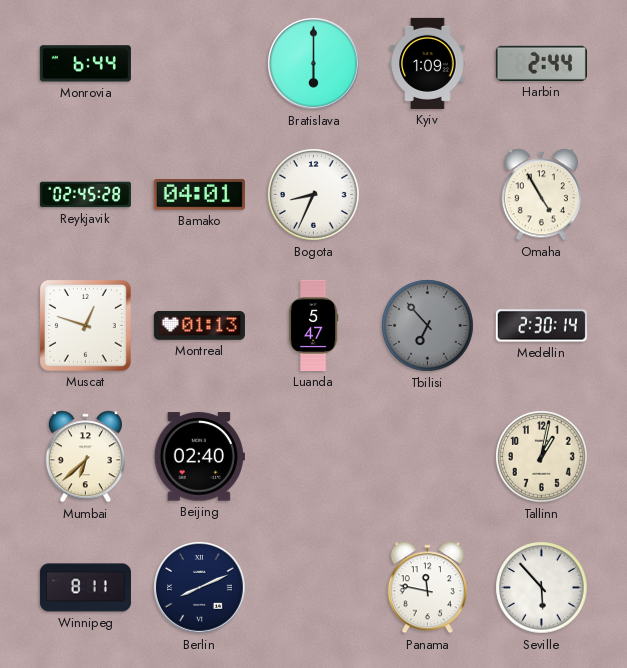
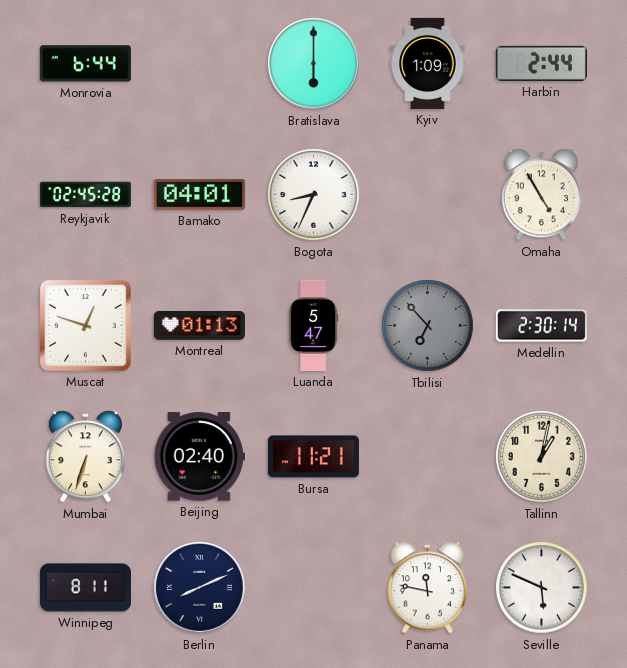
Mumbai: 6:38 -> 6:33
Bursa: none -> 11:21
Seville: 5:53 -> 5:49
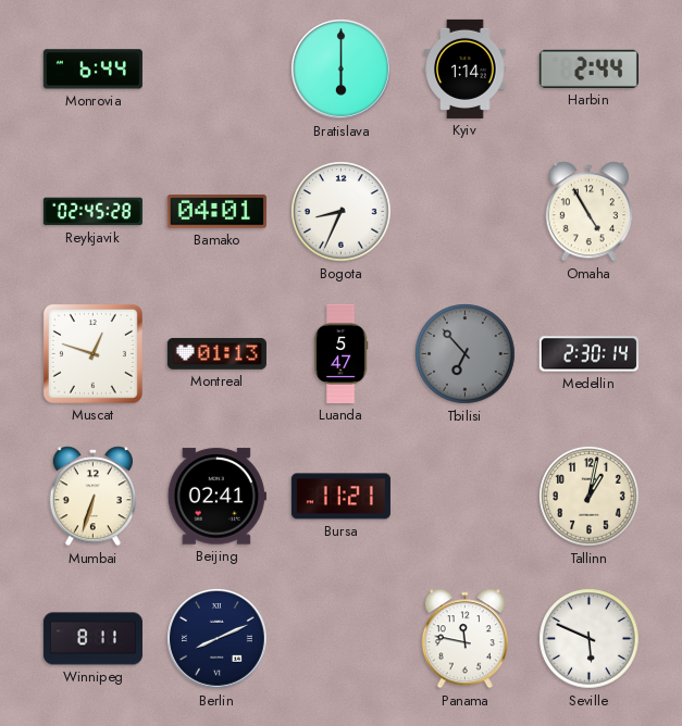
Kyiv: 1:09 -> 1:14
Beijing: 02:40 -> 02:41
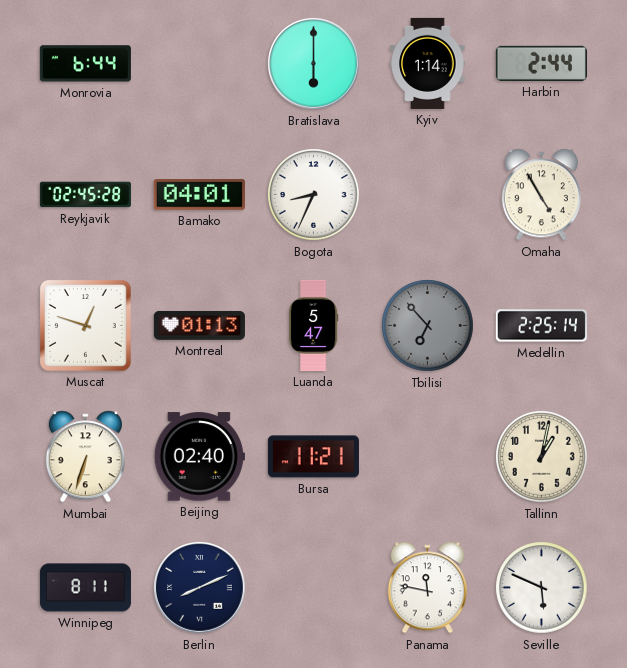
Medellin: 2:30 -> 2:25
Beijing: 02:41 -> 02:40
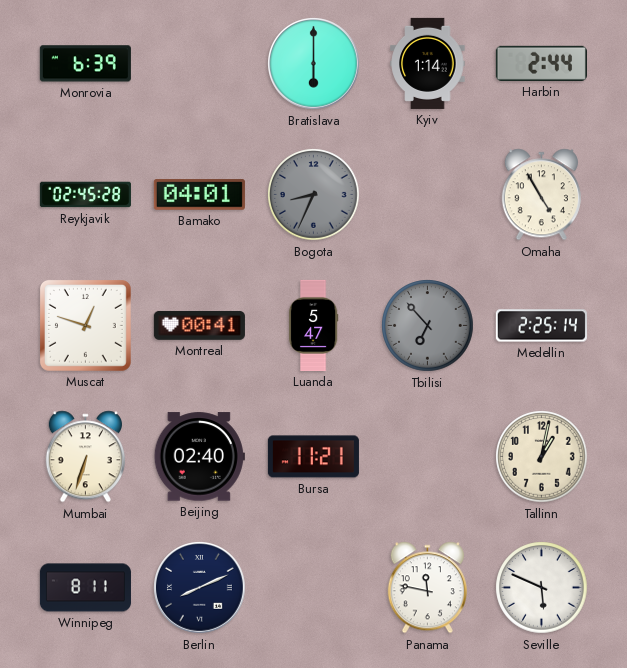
Monrovia: 6:44 -> 6:39
Bogota dial: white -> grey
Montreal: 01:13 -> 00:41
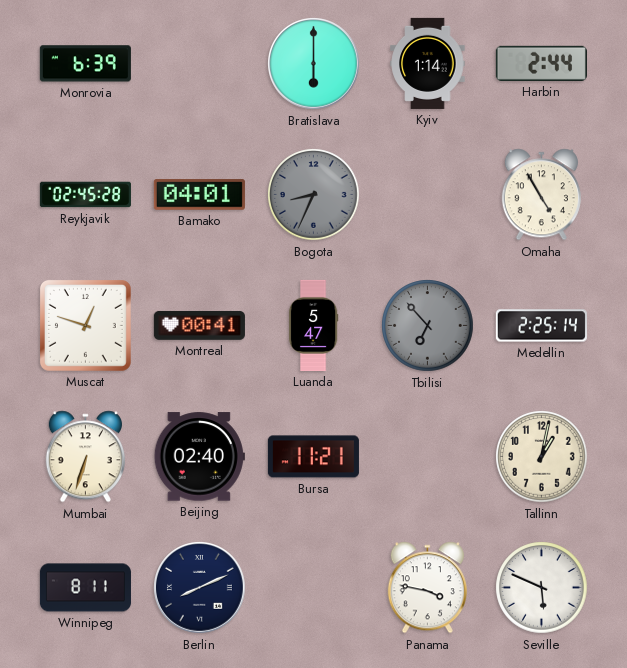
Panama: 11:47 -> 3:47
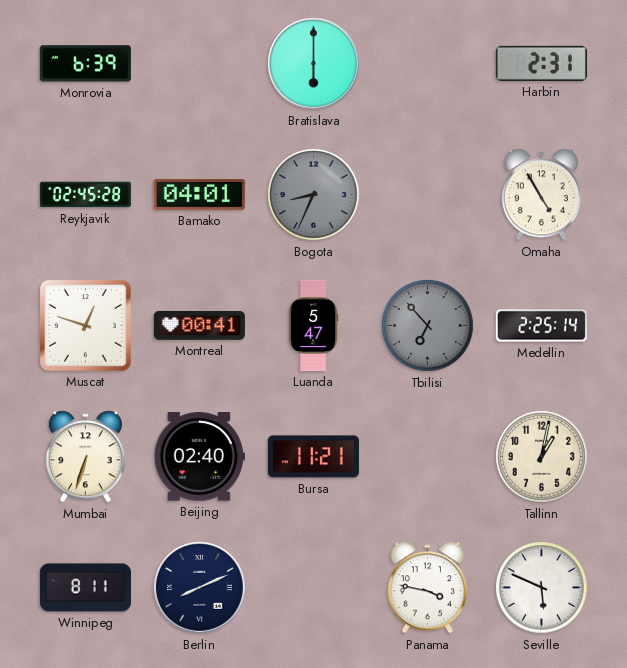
Kyiv: 1:14 -> none
Harbin: 2:44 -> 2:31
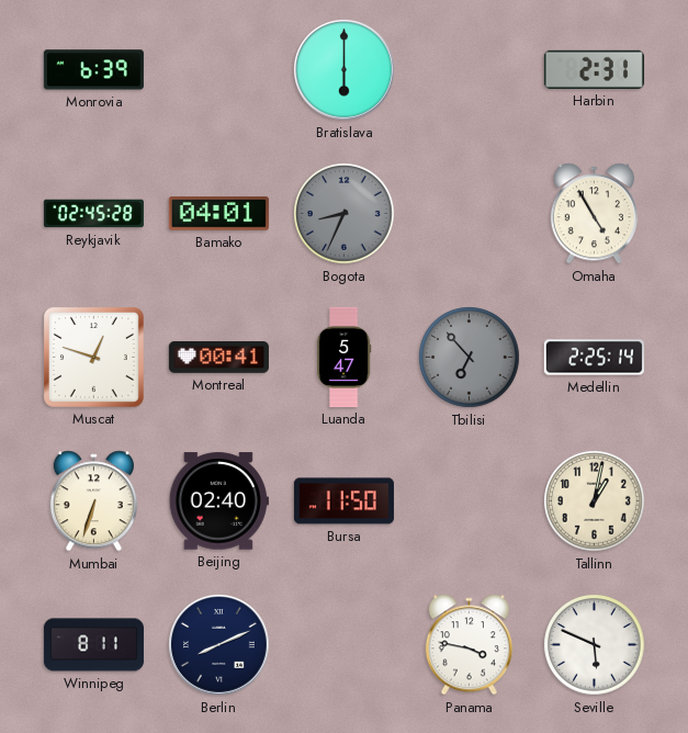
Bursa: 11:21 -> 11:50
